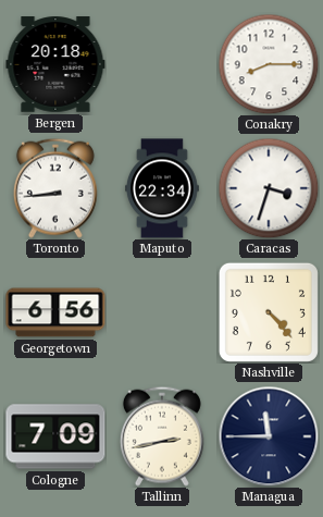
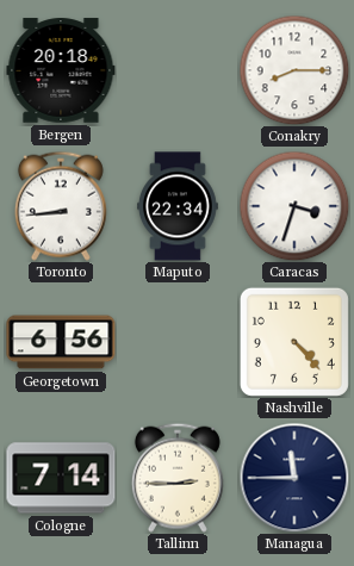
Cologne: 7:09 -> 7:14
Tallinn: 2:43 -> 2:45
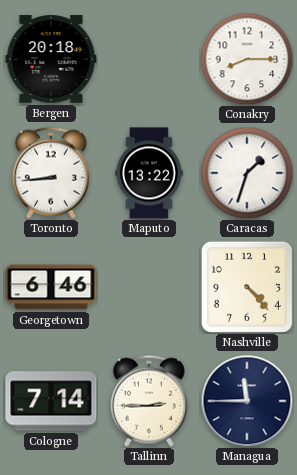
Maputo: 22:34 -> 13:22
Caracas: 3:33 -> 1:33
Georgetown: 6:56 -> 6:46
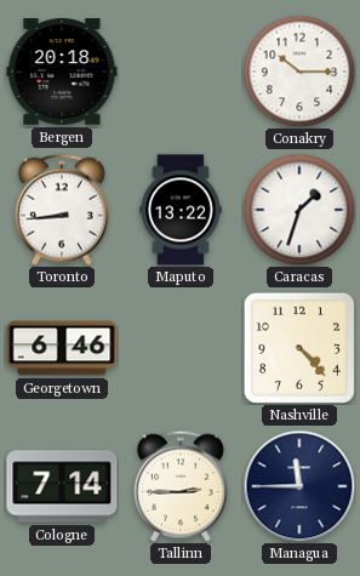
Conakry: 8:15 -> 10:15
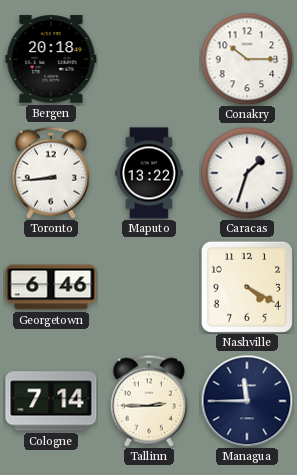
Nashville: 4:23 -> 4:20
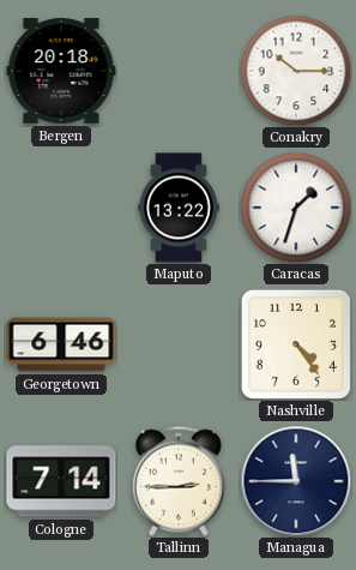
Toronto: 8:44 -> none
Nashville: 4:20 -> 4:24
